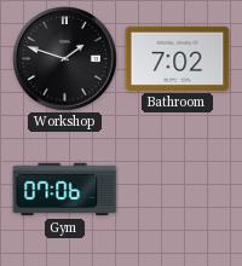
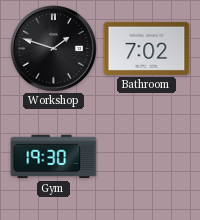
Gym: 07:06 -> 19:30
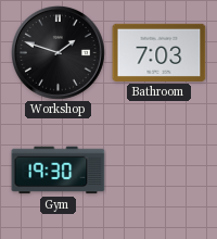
Bathroom: 7:02 -> 7:03
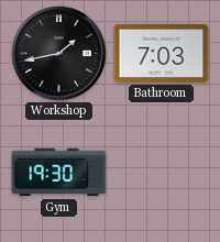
Workshop: 1:48 -> 1:43
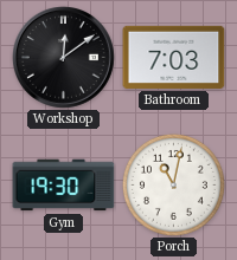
Workshop: 1:43 -> 12:09
Porch: none -> 11:02
